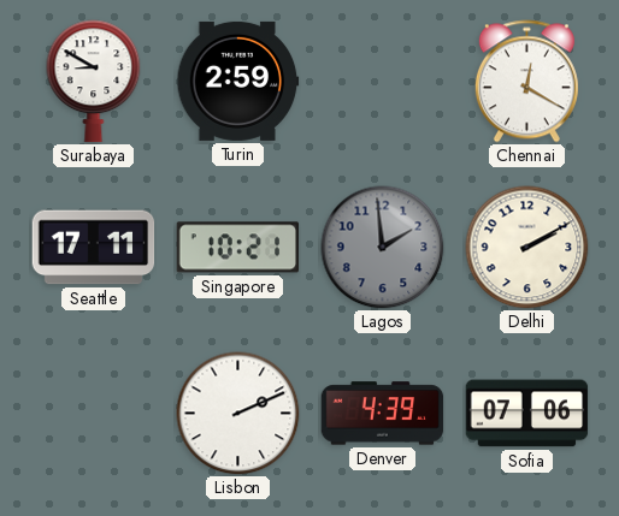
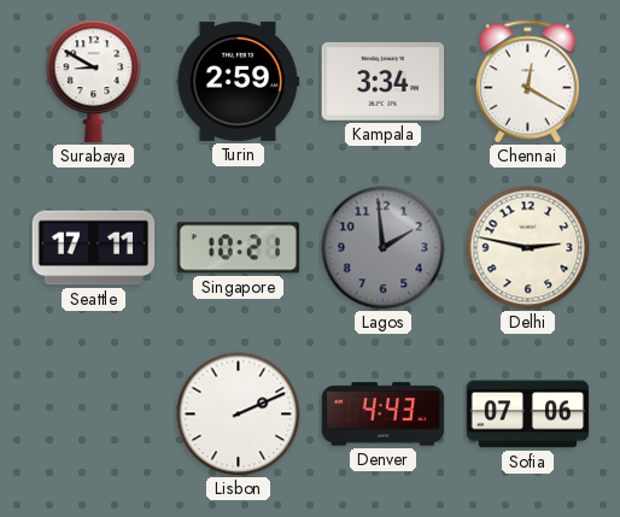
Kampala: none -> 3:34
Delhi: 2:10 -> 2:47
Denver: 4:39 -> 4:43
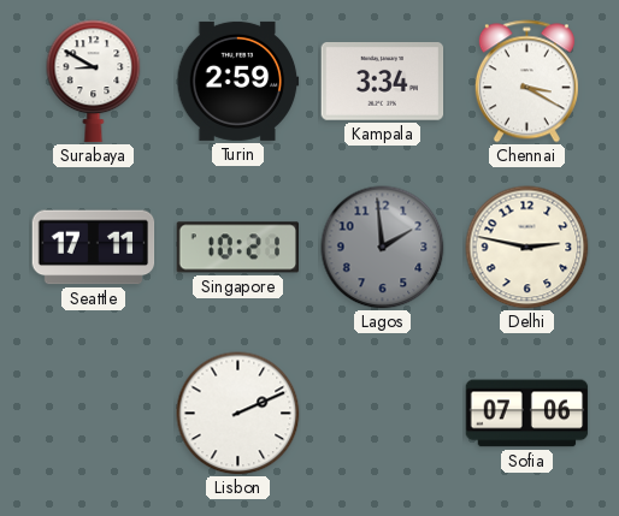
Chennai: 12:20 -> 3:20
Denver: 4:43 -> none
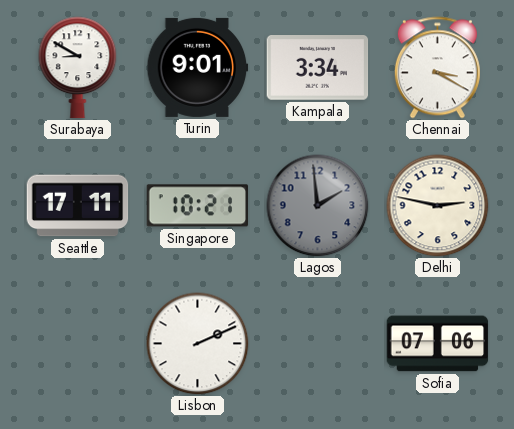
Turin: 2:59 -> 9:01
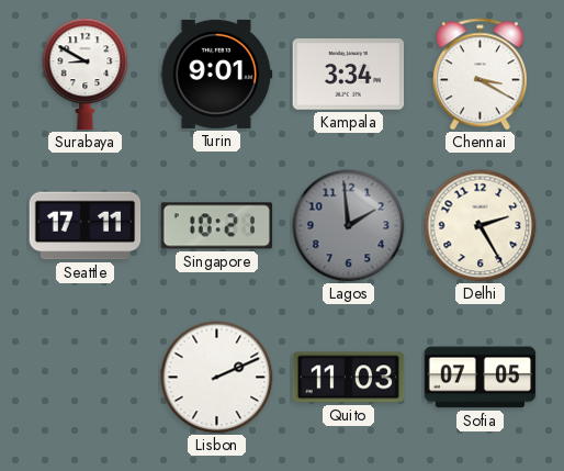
Delhi: 2:47 -> 2:25
Quito: none -> 11:03
Sofia: 07:06 -> 07:05
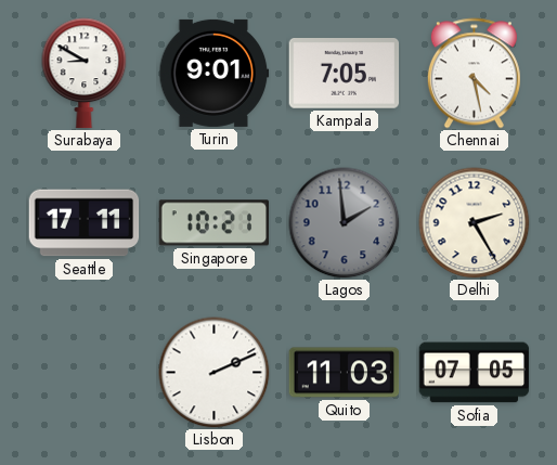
Kampala: 3:34 -> 7:05
Chennai: 3:20 -> 4:28
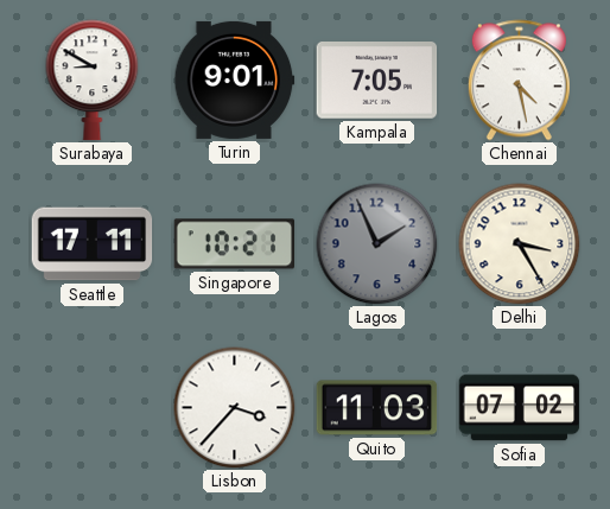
Lagos: 1:59 -> 1:56
Delhi: 2:25 -> 3:25
Lisbon: 2:11 -> 3:37
Sofia: 07:05 -> 07:02
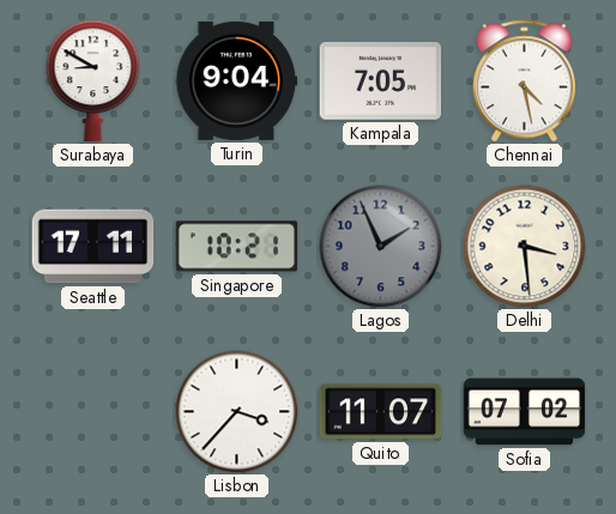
Turin: 9:01 -> 9:04
Delhi: 3:25 -> 3:29
Quito: 11:03 -> 11:07
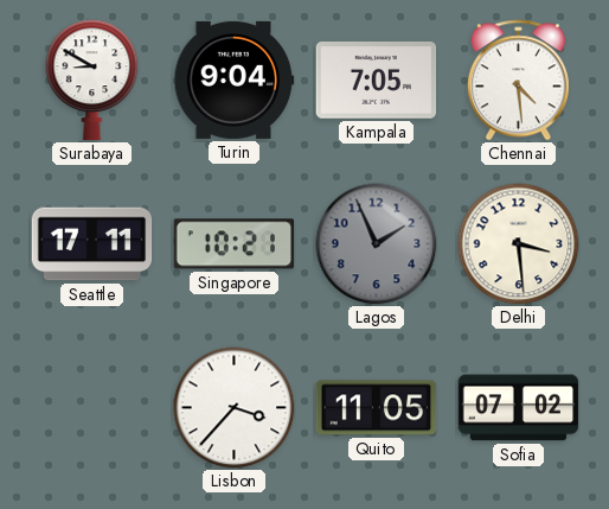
Chennai: 4:28 -> 4:29
Quito: 11:07 -> 11:05
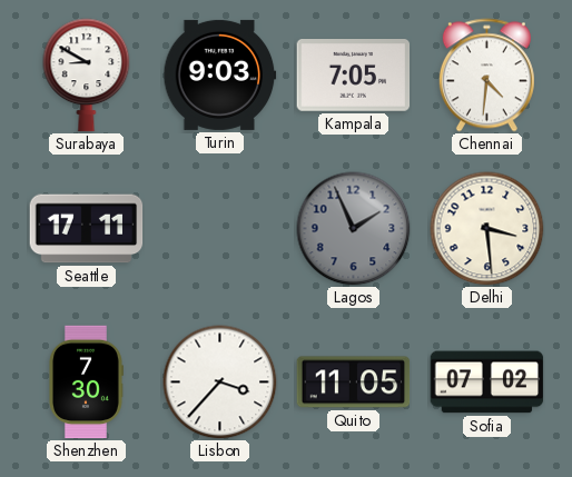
Turin: 9:04 -> 9:03
Chennai: 4:29 -> 4:31
Singapore: 10:21 -> none
Shenzhen: none -> 7:30
